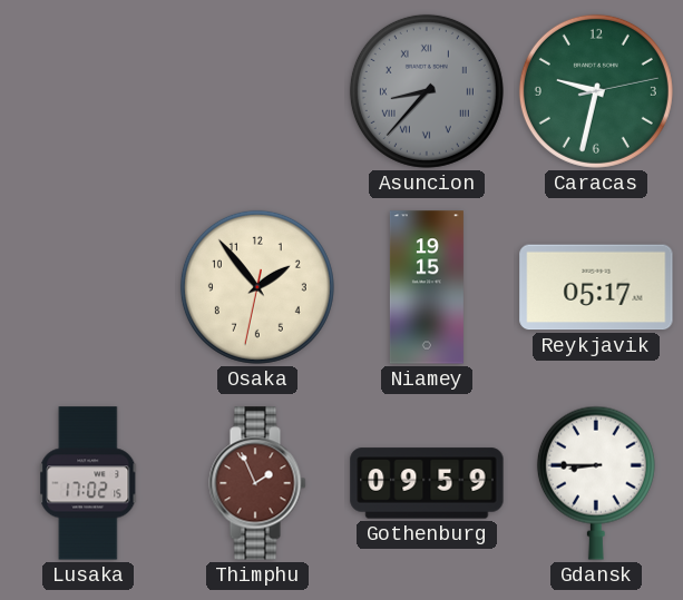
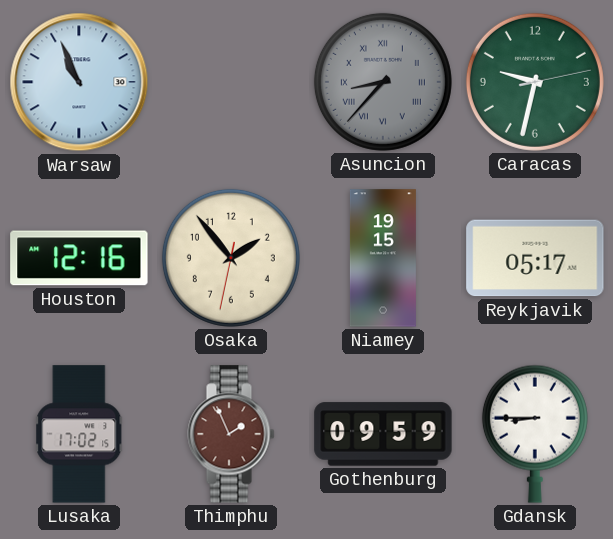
Warsaw: none -> 10:56
Houston: none -> 12:16
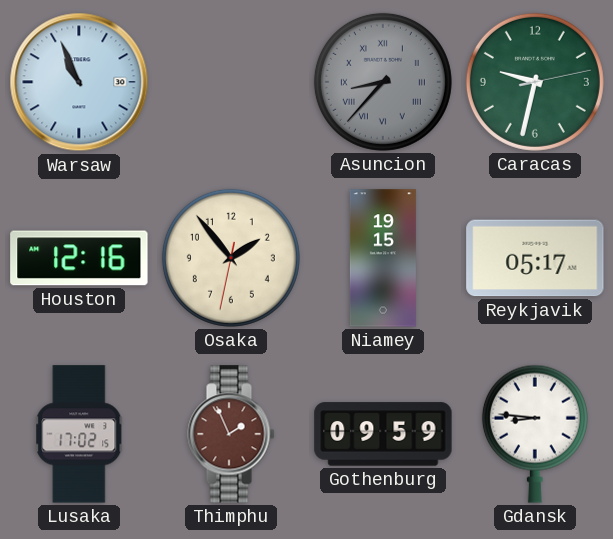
Gdansk: 8:45 -> 8:46
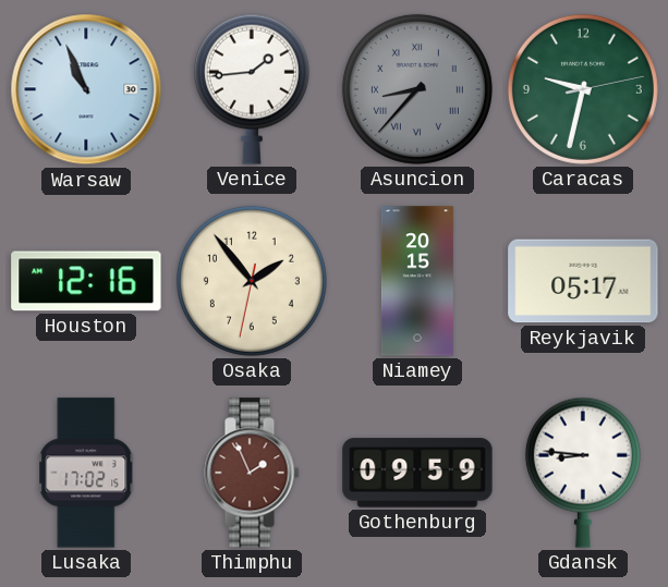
Venice: none -> 1:44
Niamey: 19:15 -> 20:15
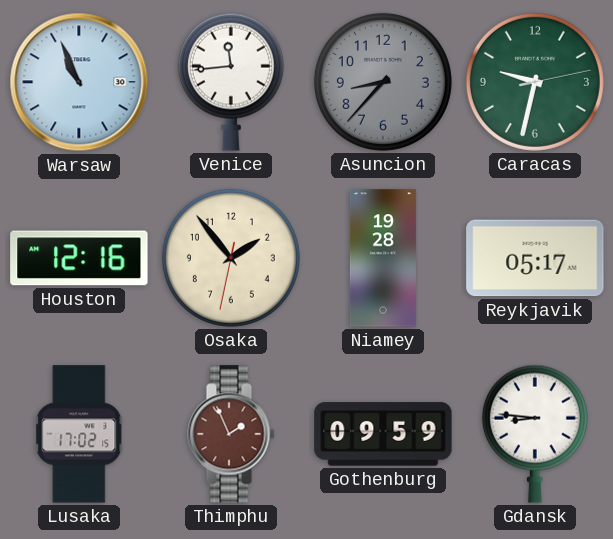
Venice: 1:44 -> 11:44
Asuncion numerals: Roman -> Arabic
Niamey: 20:15 -> 19:28
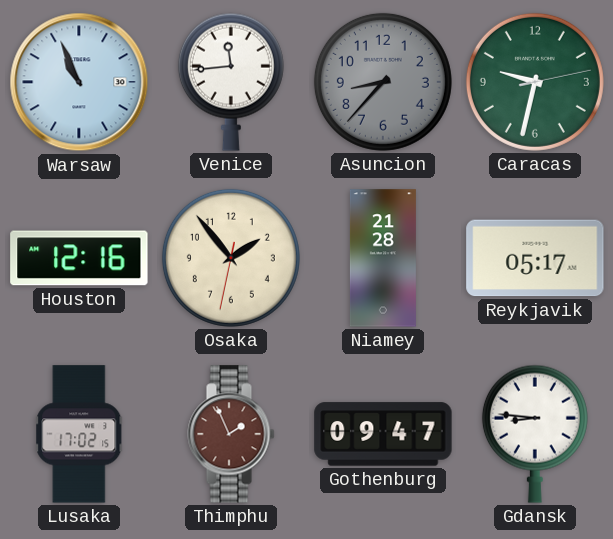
Niamey: 19:28 -> 21:28
Gothenburg: 09:59 -> 09:47
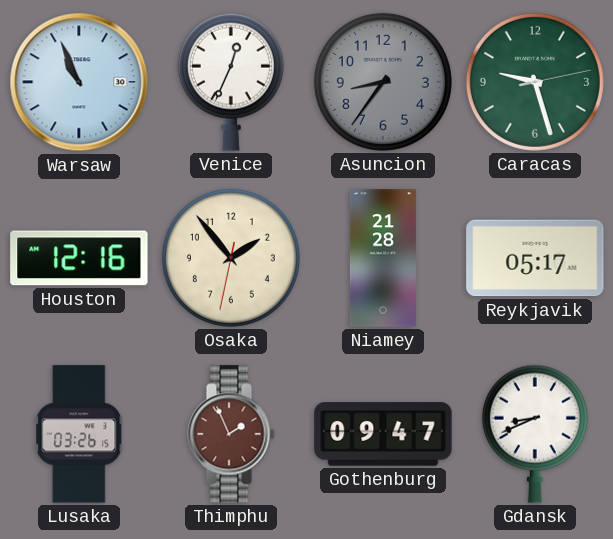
Venice: 11:44 -> 12:34
Asuncion: 8:37 -> 8:36
Caracas: 9:32 -> 9:27
Lusaka: 17:02 -> 03:26
Gdansk: 8:46 -> 8:41
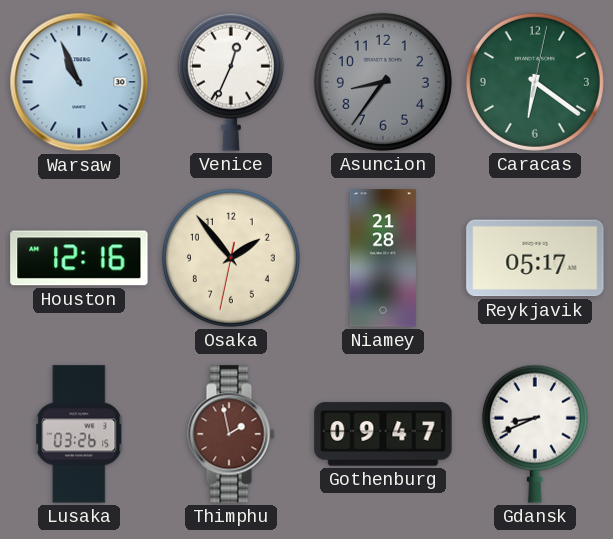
Caracas: 9:27 -> 6:21
Thimphu: 1:56 -> 1:58
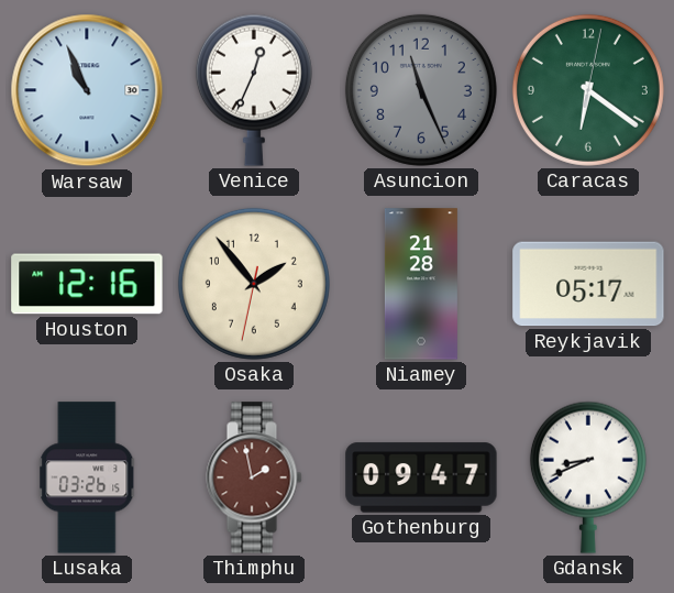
Asuncion: 8:36 -> 11:26
